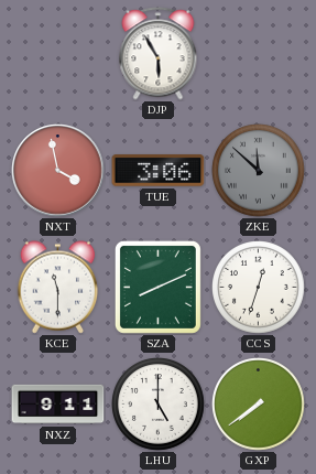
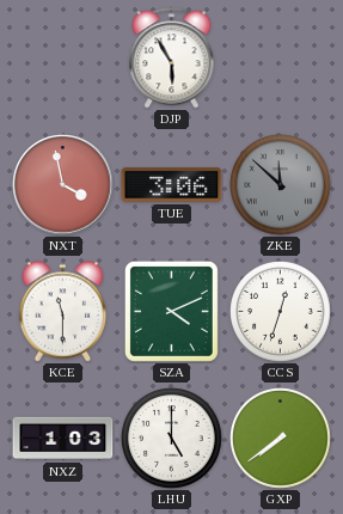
SZA: 8:11 -> 4:11
NXZ: 9:11 -> 1:03
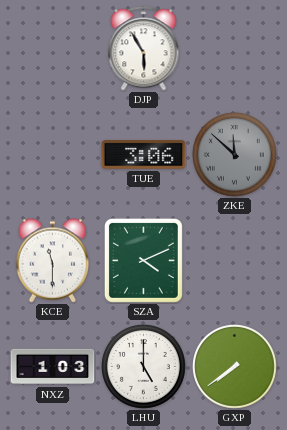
NXT: 3:58 -> none
CCS: 12:33 -> none
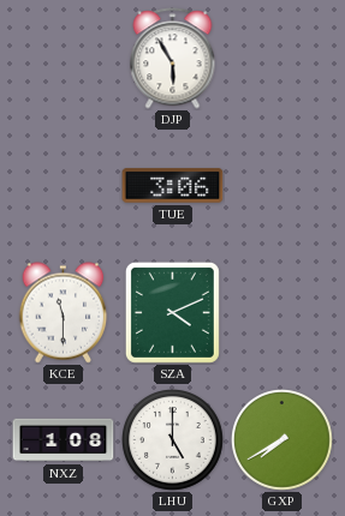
ZKE: 11:52 -> none
NXZ: 1:03 -> 1:08
GXP: 7:39 -> 7:40
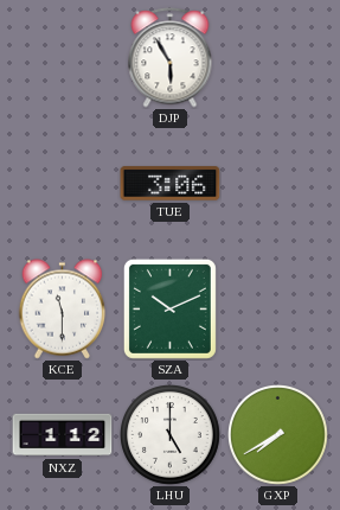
SZA: 4:11 -> 10:11
NXZ: 1:08 -> 1:12
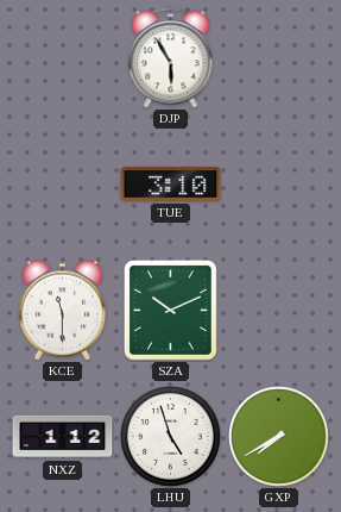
TUE: 3:06 -> 3:10
LHU: 5:00 -> 4:57
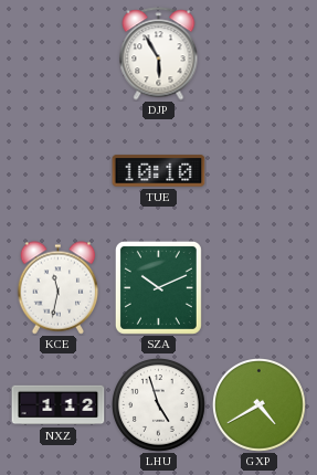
TUE: 3:10 -> 10:10
KCE: 11:30 -> 11:32
GXP: 7:40 -> 4:40
